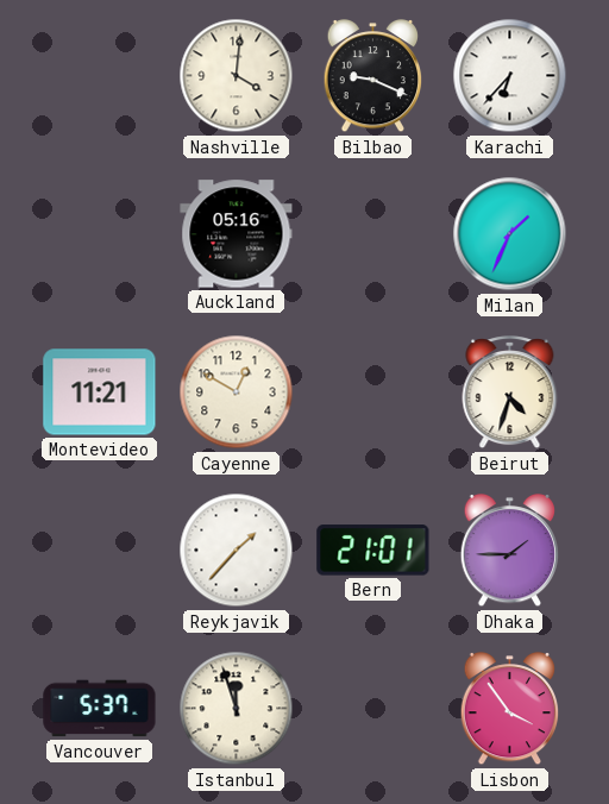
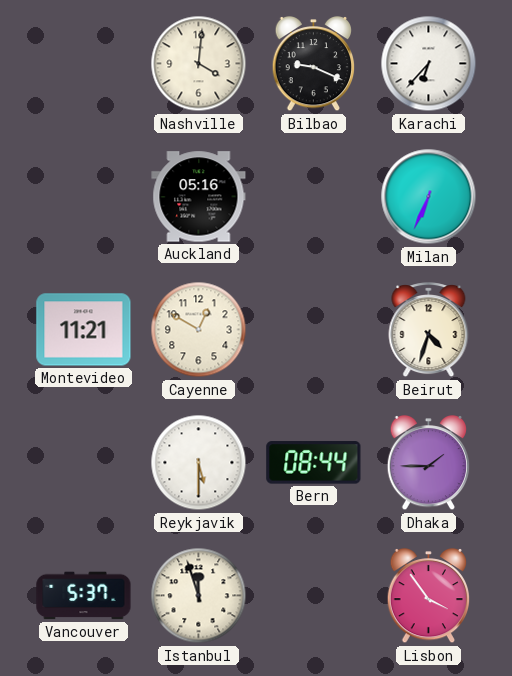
Milan: 1:34 -> 6:34
Reykjavik: 1:37 -> 5:30
Bern: 21:01 -> 08:44
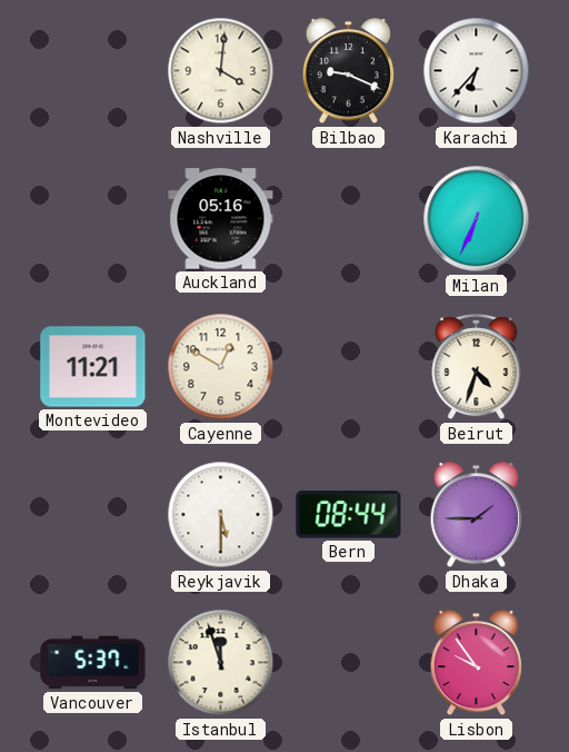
Lisbon: 3:54 -> 9:54
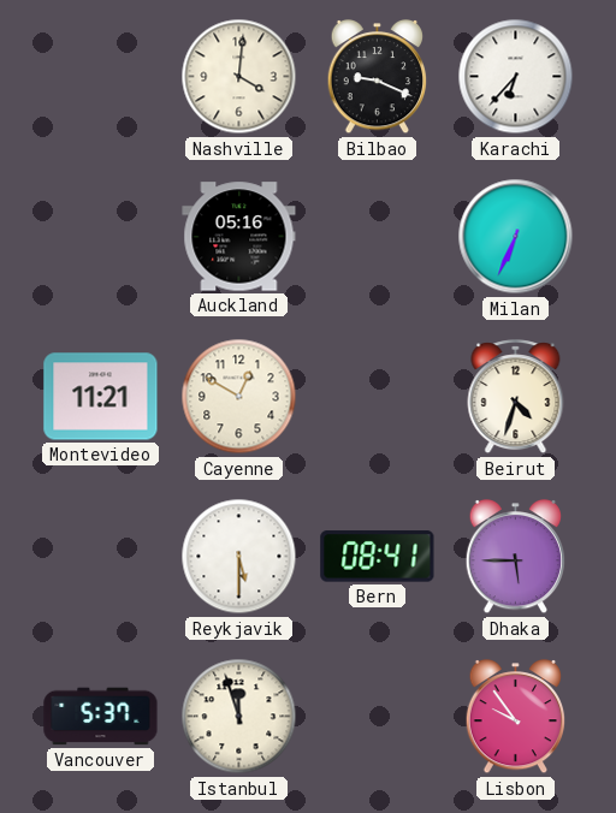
Bern: 08:44 -> 08:41
Dhaka: 1:45 -> 5:45
